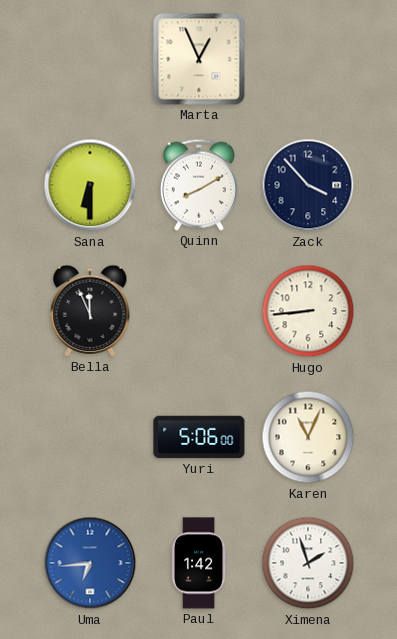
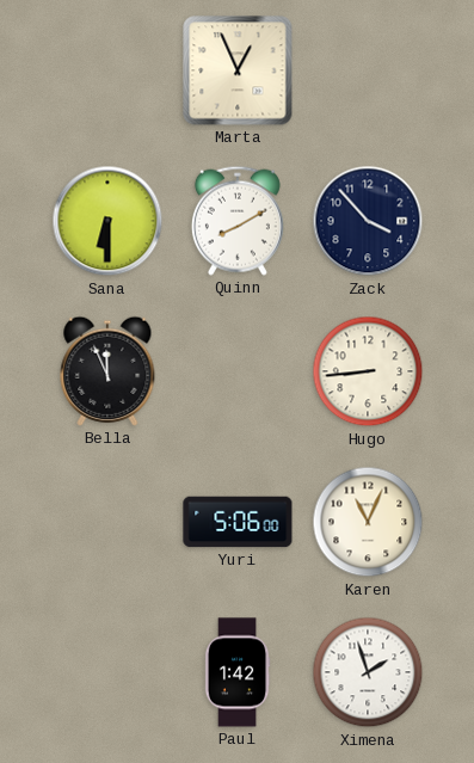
Uma: 6:44 -> none
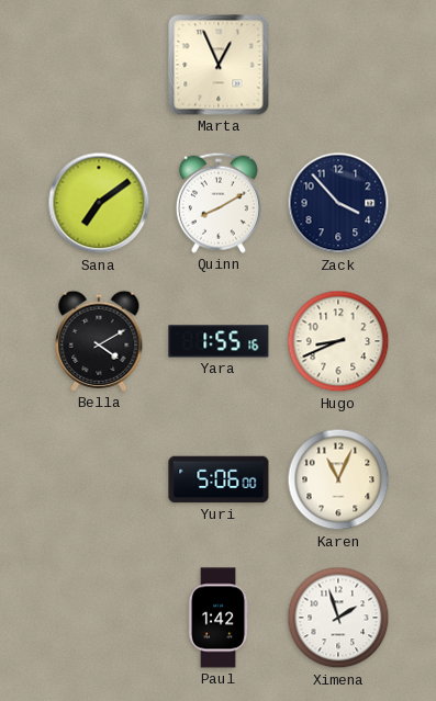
Sana: 6:30 -> 7:09
Bella: 11:56 -> 4:10
Yara: none -> 1:55
Hugo: 8:44 -> 8:41
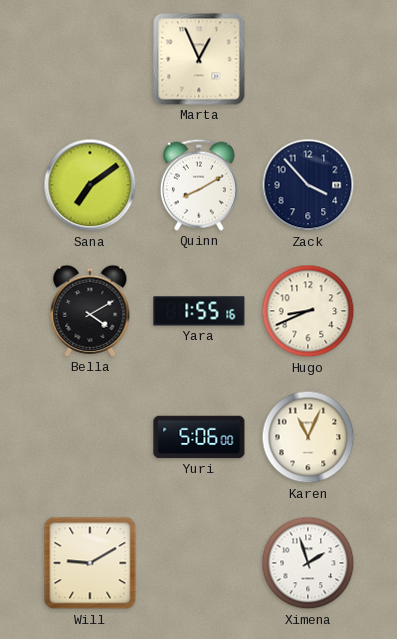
Will: none -> 9:10
Paul: 1:42 -> none
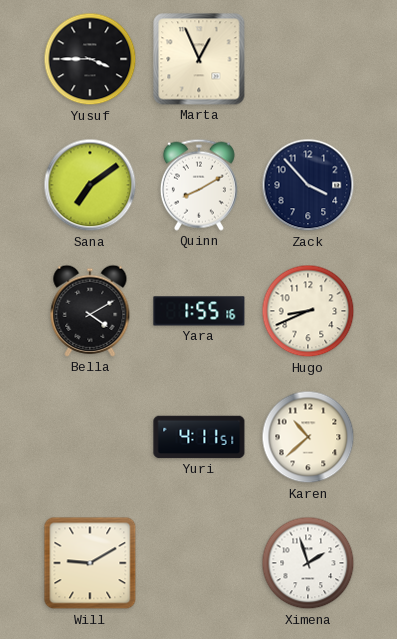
Yusuf: none -> 3:45
Yuri: 5:06 -> 4:11
Karen: 11:04 -> 10:38
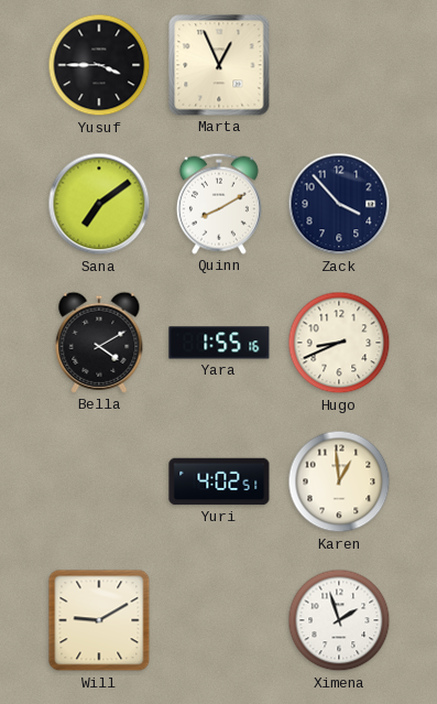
Yuri: 4:11 -> 4:02
Karen: 10:38 -> 12:59
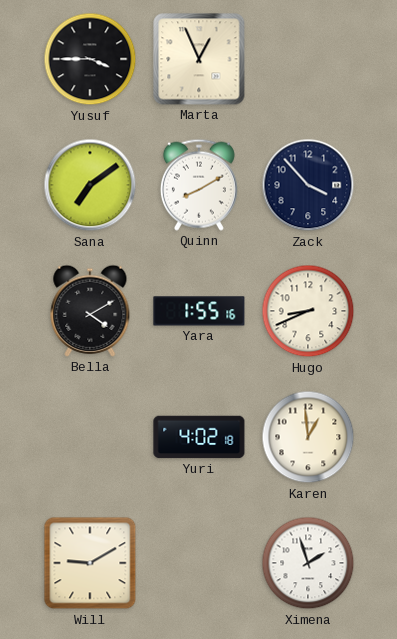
Yuri: 4:02:51 -> 4:02:18
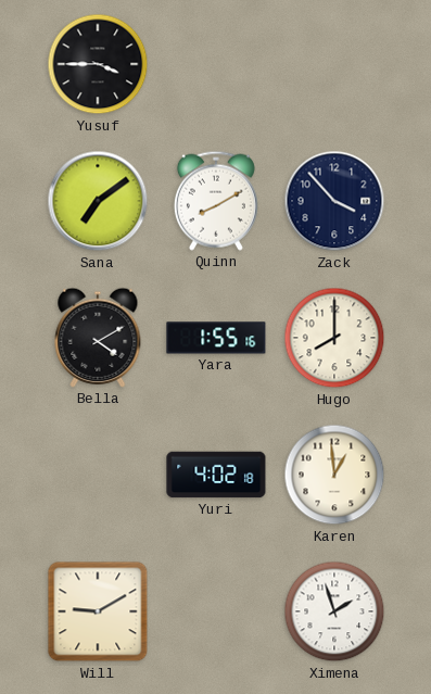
Marta: 12:56 -> none
Hugo: 8:41 -> 8:00
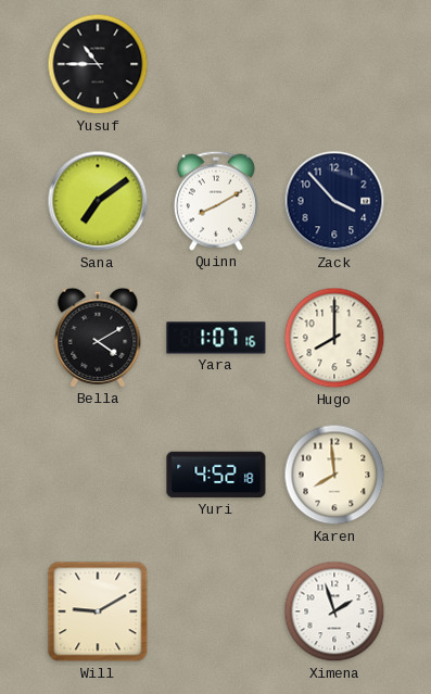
Yusuf: 3:45 -> 10:45
Yara: 1:55 -> 1:07
Yuri: 4:02 -> 4:52
Karen: 12:59 -> 7:59
